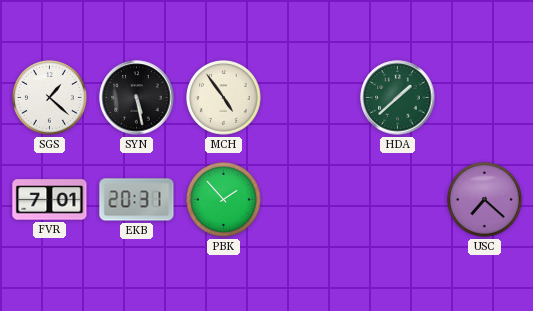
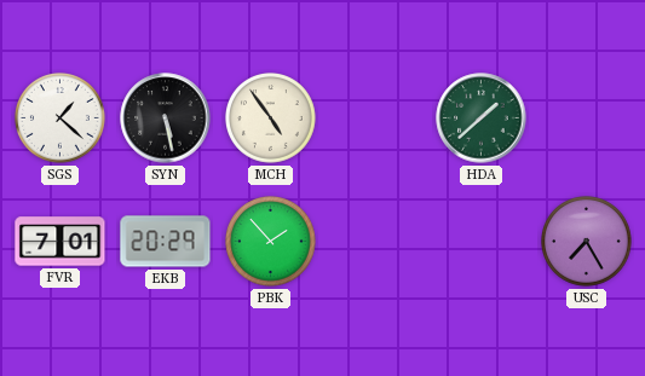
EKB: 20:31 -> 20:29
USC: 7:22 -> 7:25
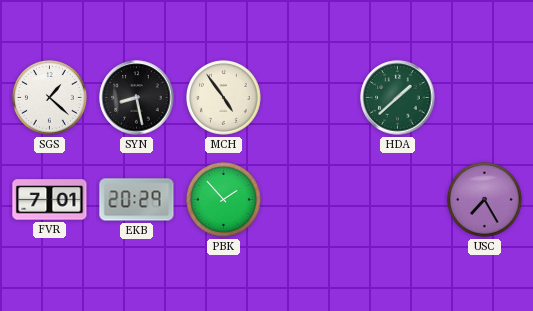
SYN: 5:28 -> 8:28
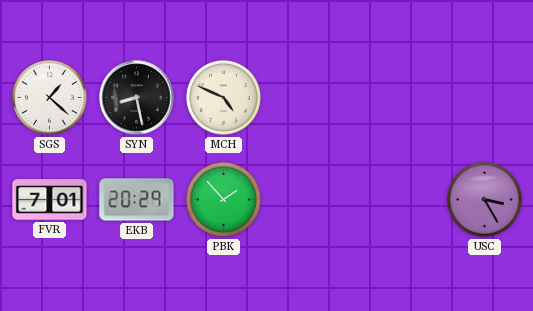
MCH: 4:54 -> 4:49
HDA: 1:38 -> none
USC: 7:25 -> 3:25
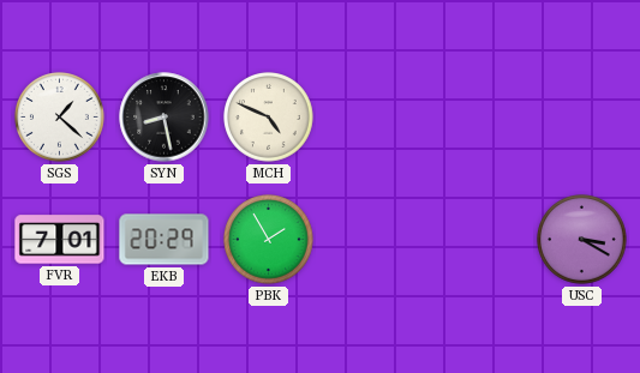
PBK: 1:53 -> 1:55
USC: 3:25 -> 3:20
